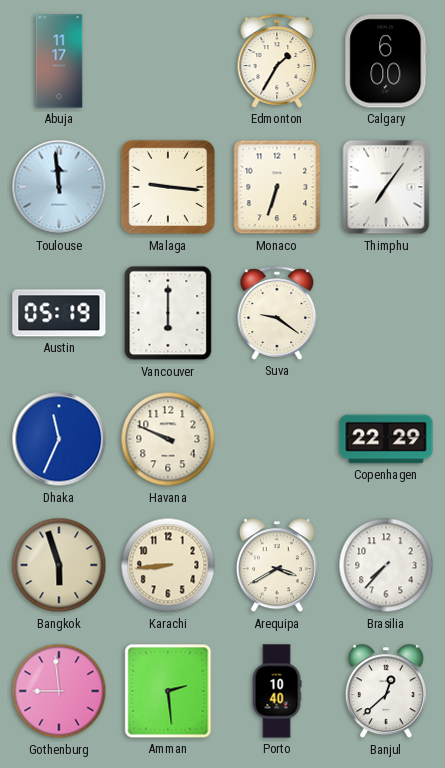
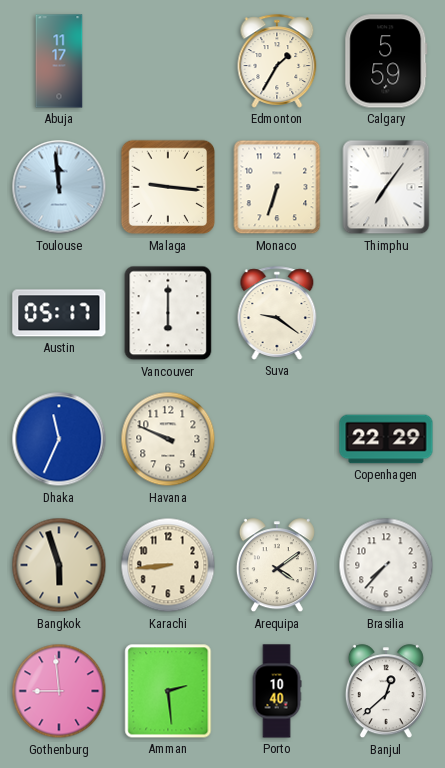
Calgary: 6:00 -> 5:59
Austin: 05:19 -> 05:17
Arequipa: 3:40 -> 4:09
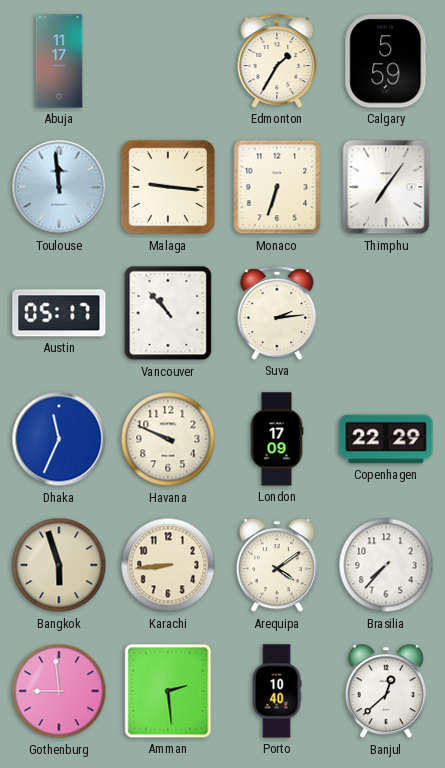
Vancouver: 6:00 -> 10:53
Suva: 9:21 -> 2:14
London: none -> 17:09
